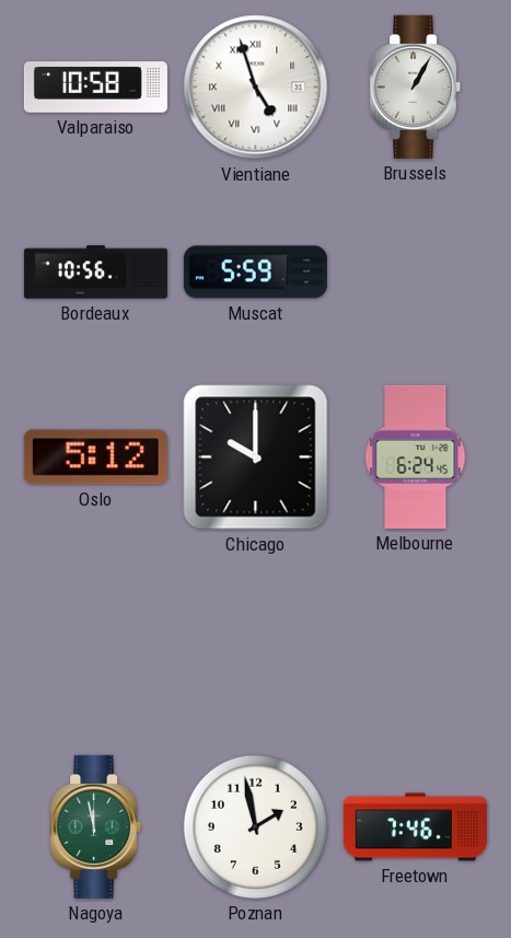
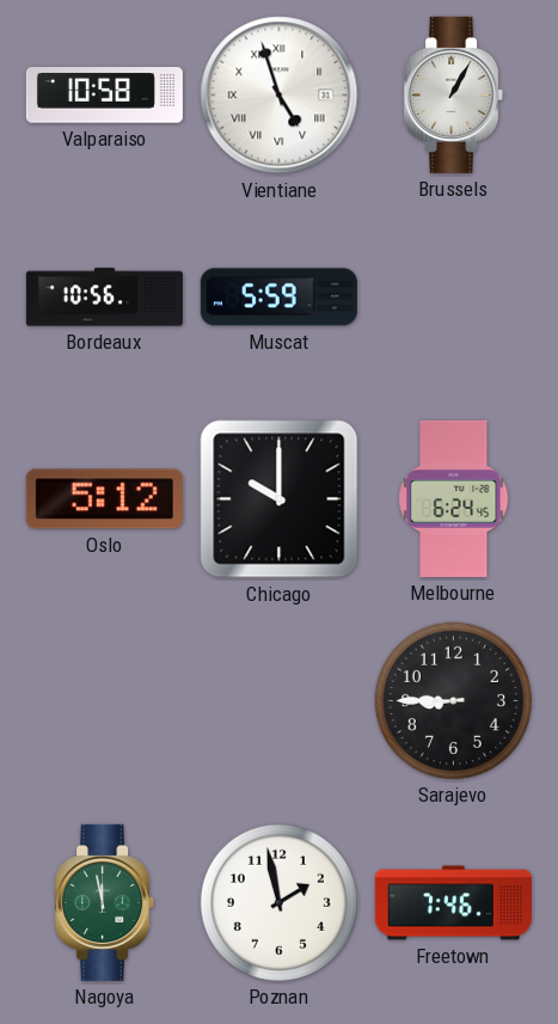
Sarajevo: none -> 8:45
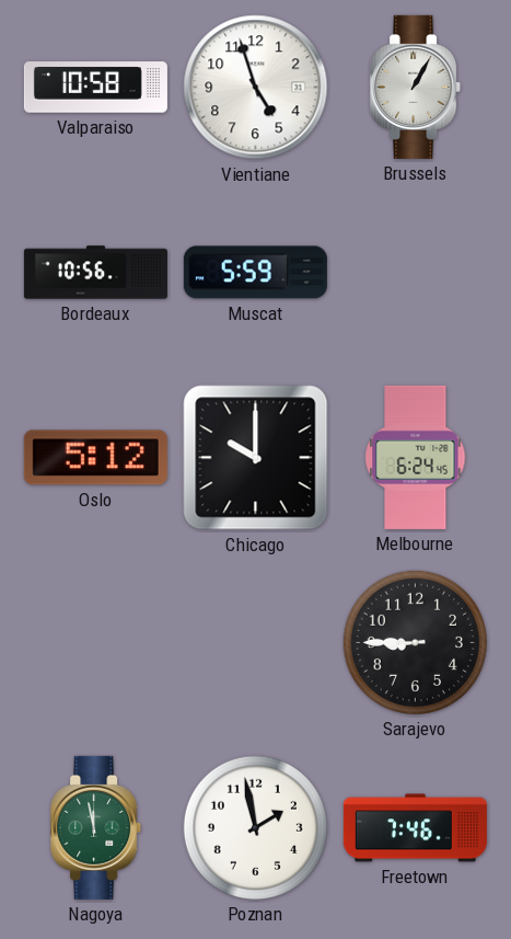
Vientiane numerals: Roman -> Arabic
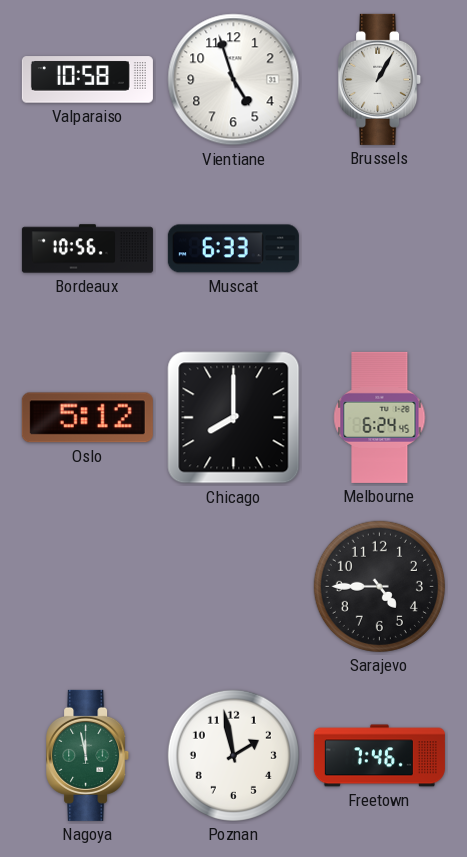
Muscat: 5:59 -> 6:33
Chicago: 10:00 -> 8:00
Sarajevo: 8:45 -> 4:45
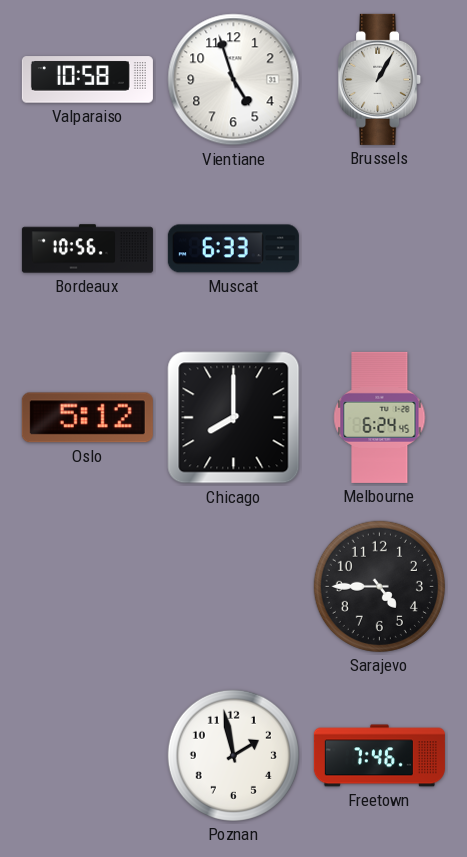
Nagoya: 11:58 -> none
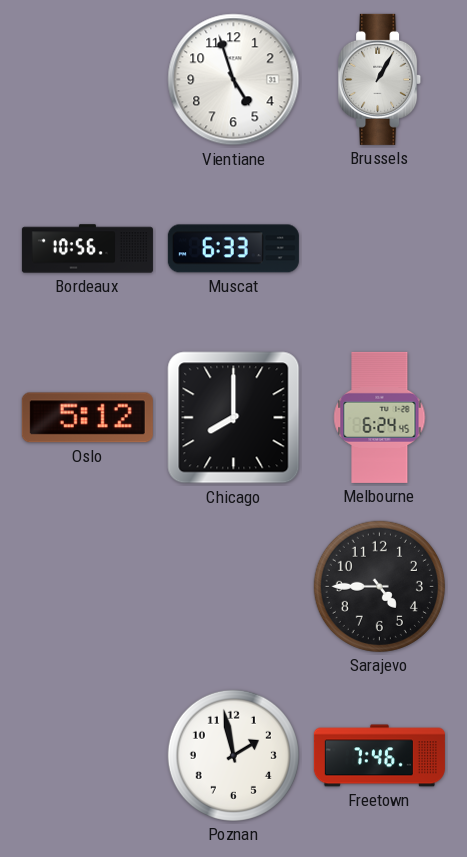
Valparaiso: 10:58 -> none
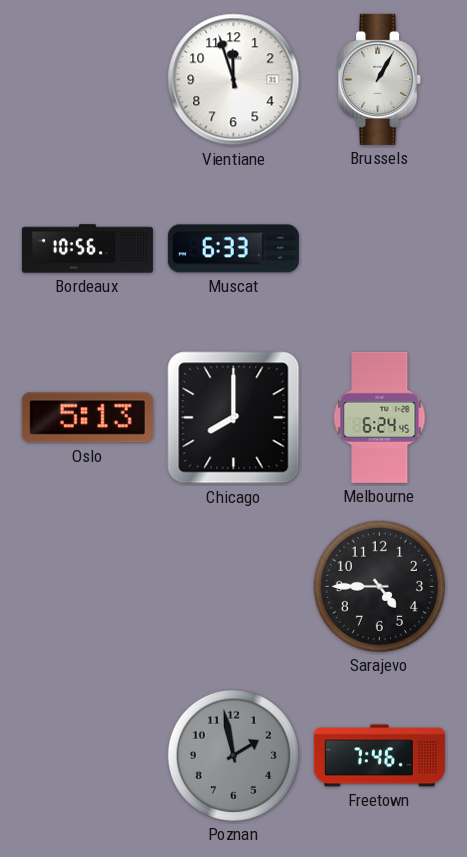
Vientiane: 4:57 -> 11:57
Oslo: 5:12 -> 5:13
Poznan dial: white -> grey
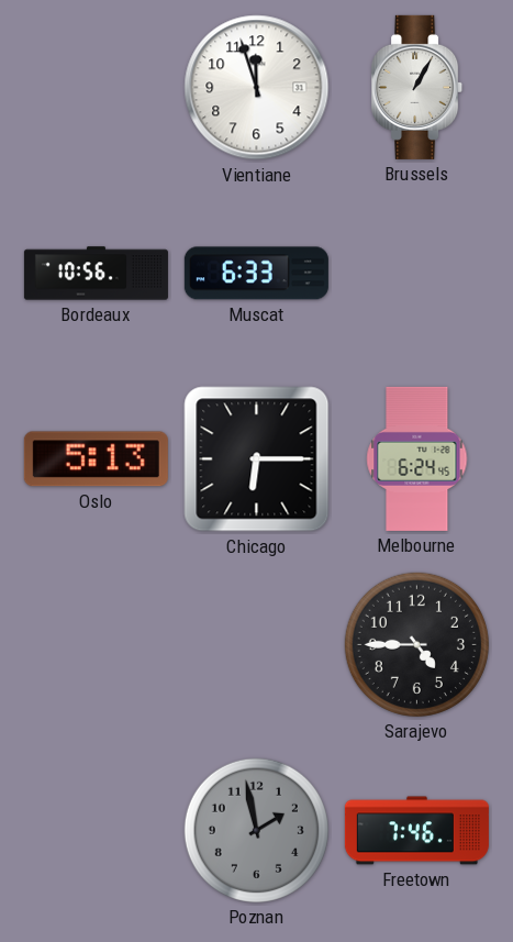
Chicago: 8:00 -> 6:15
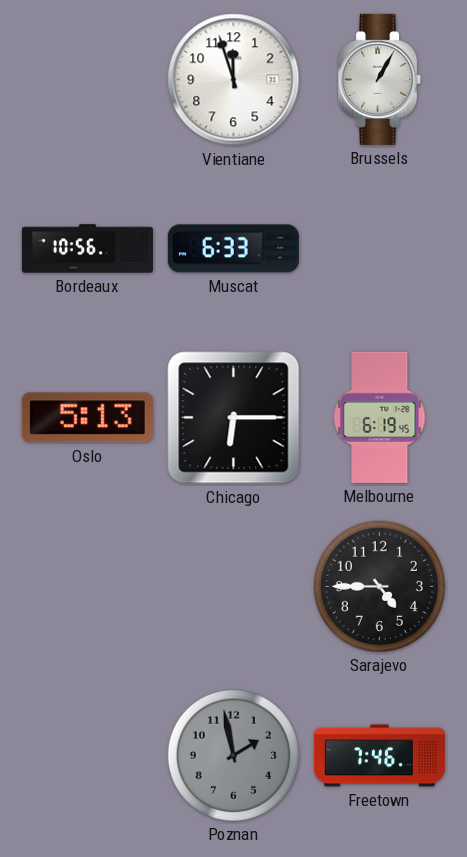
Melbourne: 6:24 -> 6:19
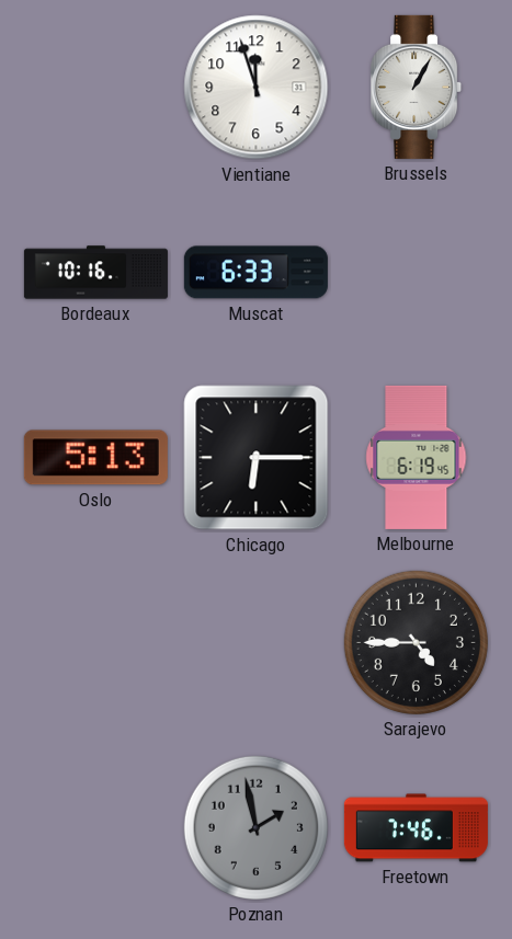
Bordeaux: 10:56 -> 10:16
